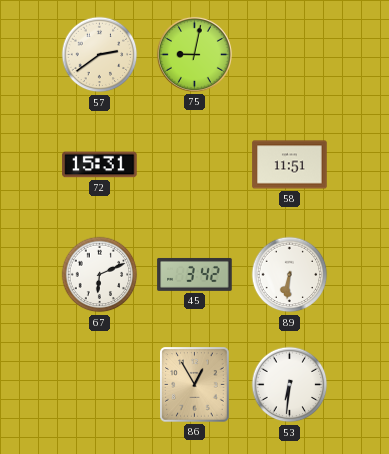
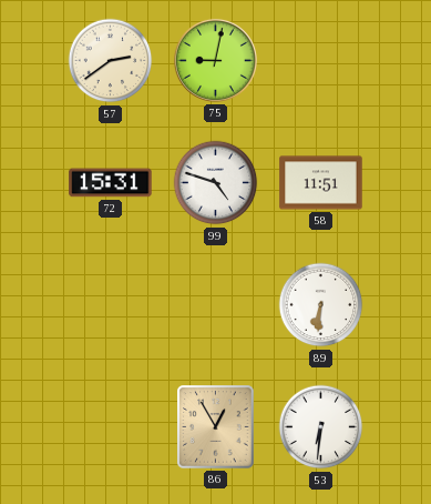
99: none -> 4:48
67: 6:11 -> none
45: 3:42 -> none
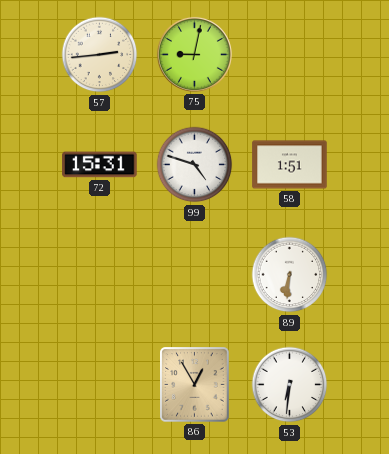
57: 2:39 -> 2:44
58: 11:51 -> 1:51
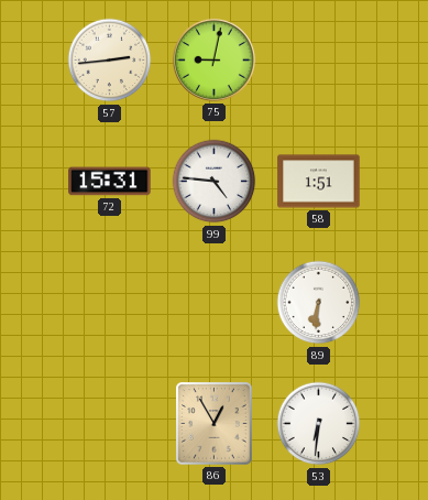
99: 4:48 -> 4:46
